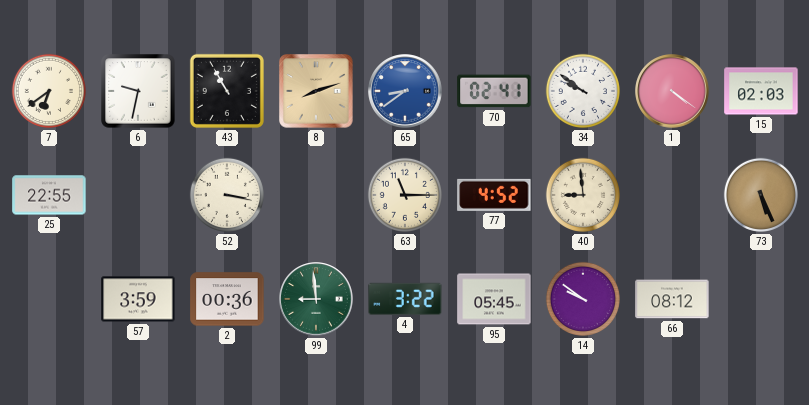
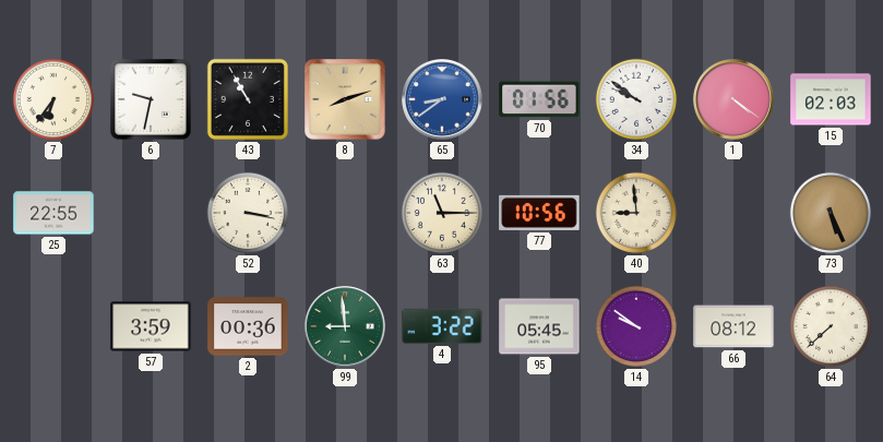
7: 6:39 -> 6:36
70: 02:41 -> 01:56
77: 4:52 -> 10:56
64: none -> 7:38
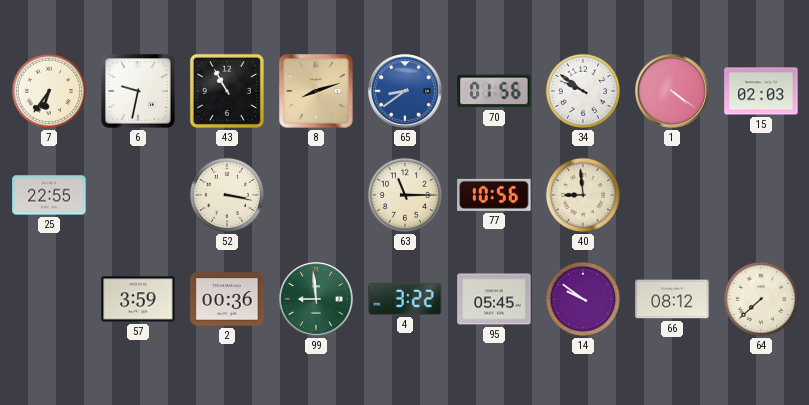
73: 5:26 -> none
